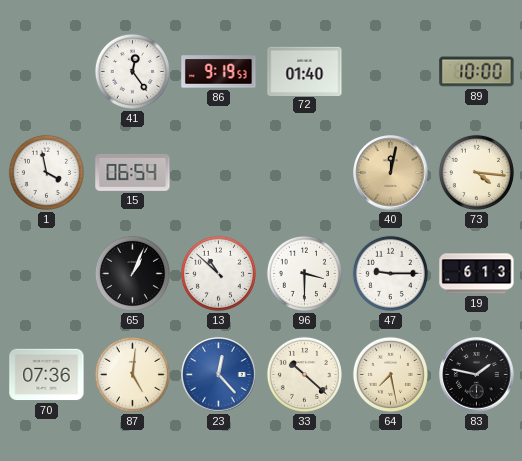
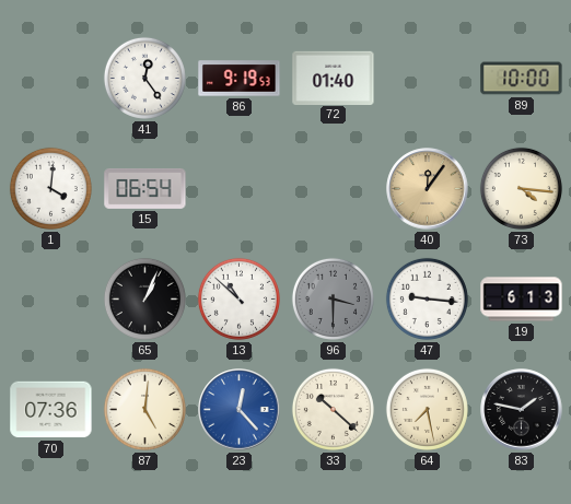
1: 3:58 -> 4:01
40: 12:02 -> 12:06
96 dial: white -> grey
47: 9:15 -> 9:16
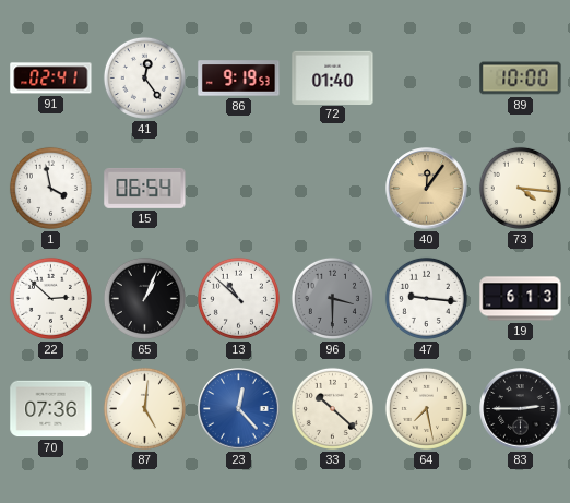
91: none -> 02:41
1: 4:01 -> 3:58
22: none -> 2:52
83: 1:47 -> 2:45
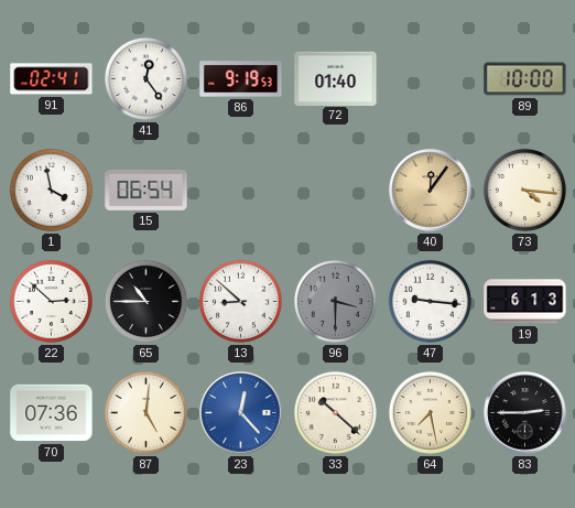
65: 1:04 -> 10:45
13: 10:52 -> 8:52
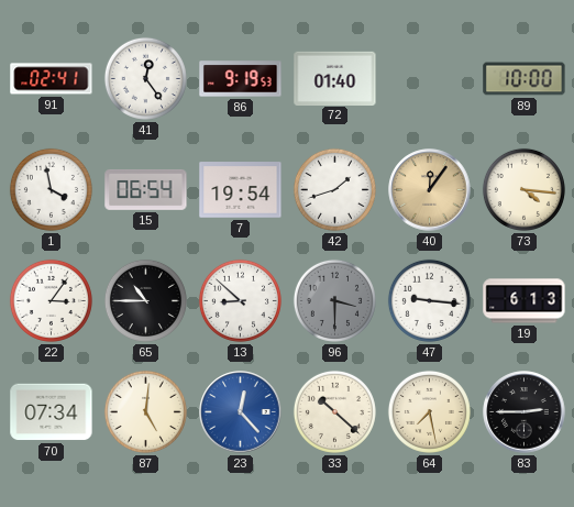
7: none -> 19:54
42: none -> 1:42
22: 2:52 -> 3:06
70: 07:36 -> 07:34
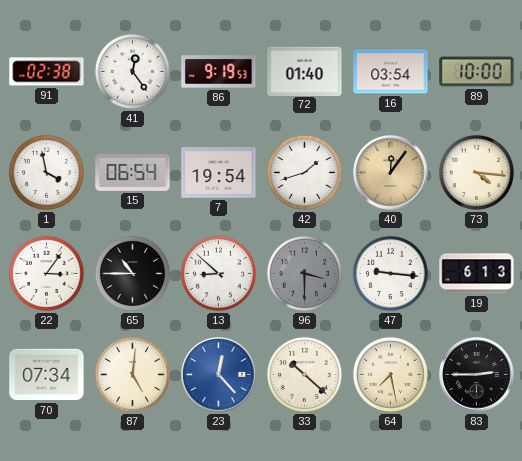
91: 02:41 -> 02:38
16: none -> 03:54
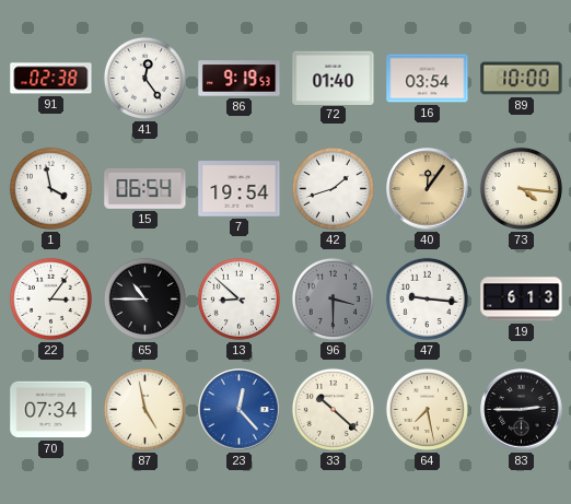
87: 5:01 -> 4:58
